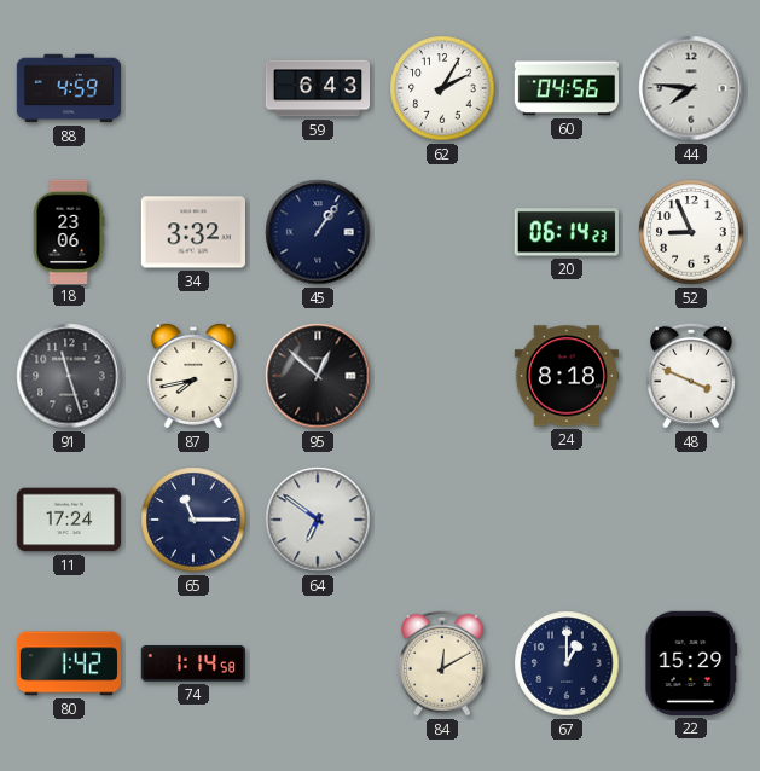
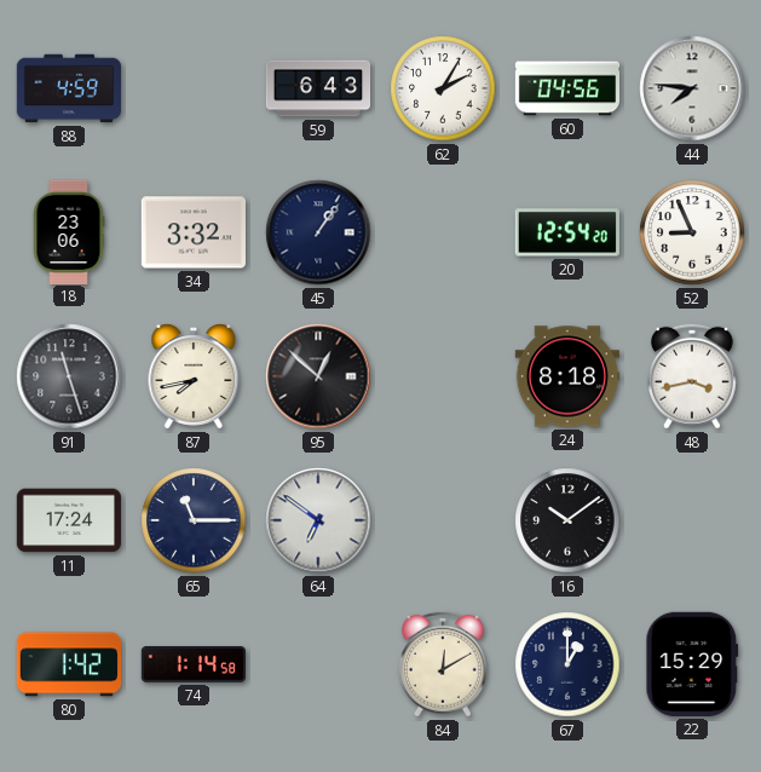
20: 06:14 -> 12:54
48: 3:49 -> 3:43
16: none -> 10:09
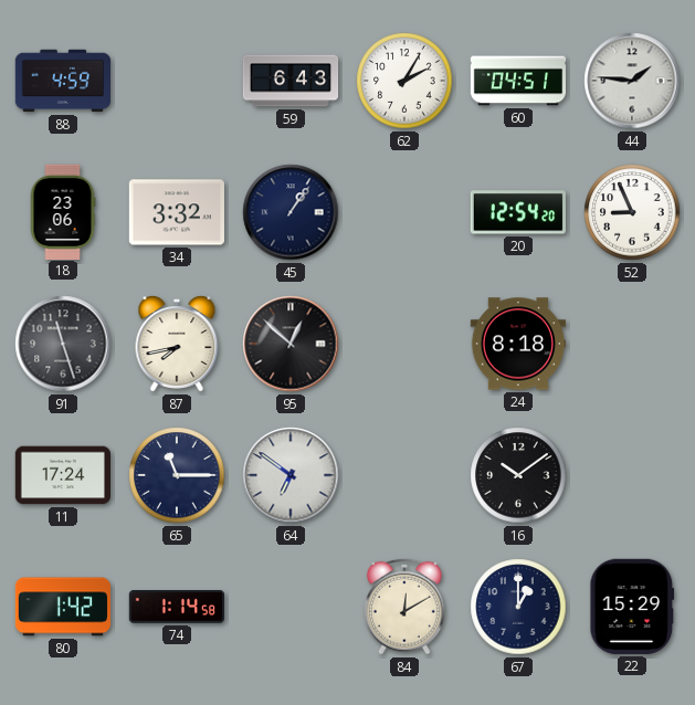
60: 04:56 -> 04:51
44: 7:46 -> 1:46
48: 3:43 -> none
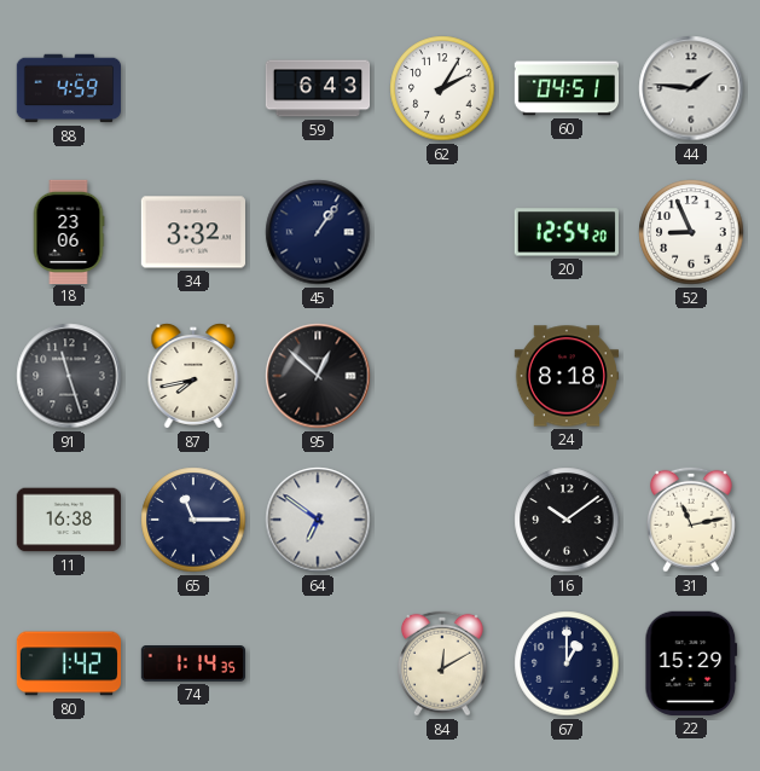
11: 17:24 -> 16:38
31: none -> 11:13
74: 1:14:58 -> 1:14:35
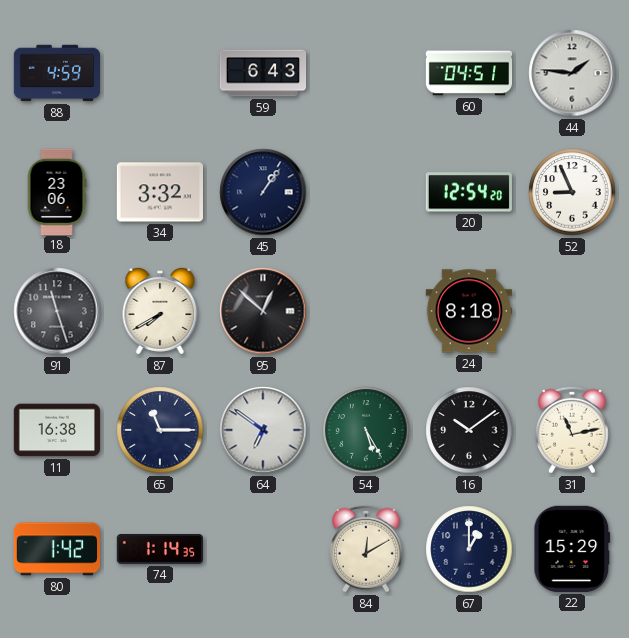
62: 2:05 -> none
87: 7:43 -> 7:40
54: none -> 5:25
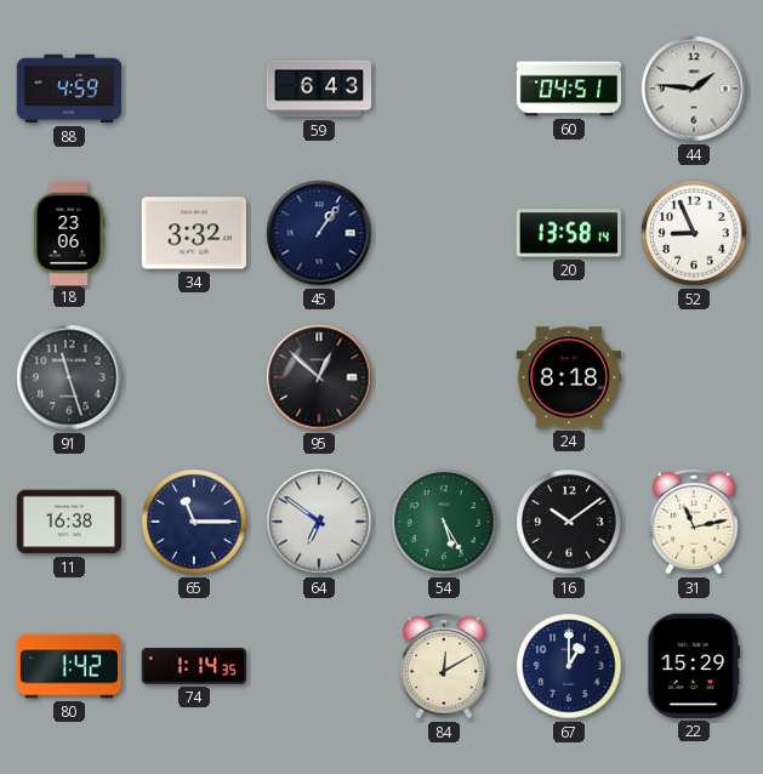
20: 12:54 -> 13:58
87: 7:40 -> none
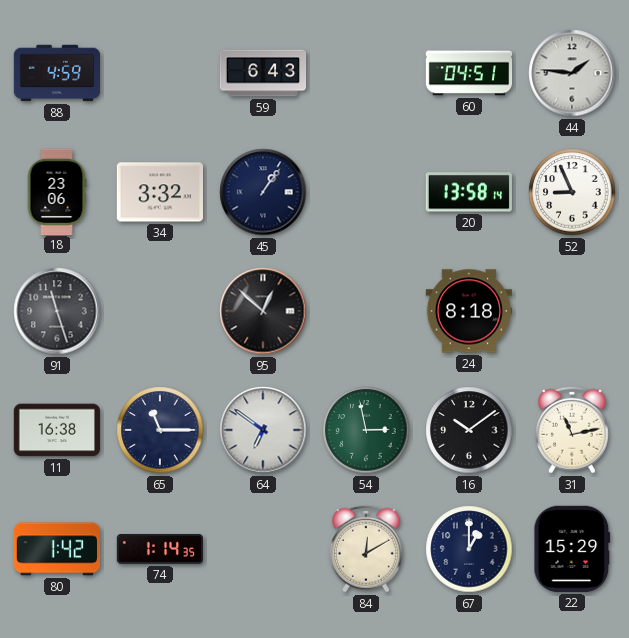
54: 5:25 -> 2:58
